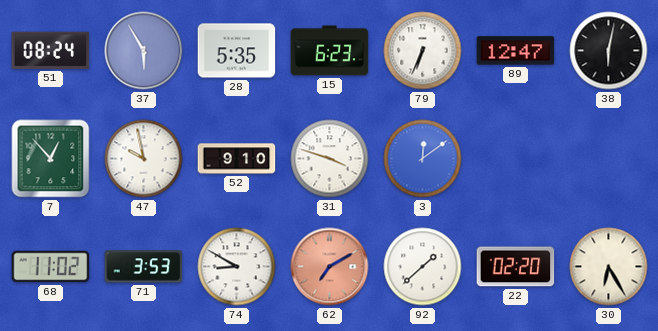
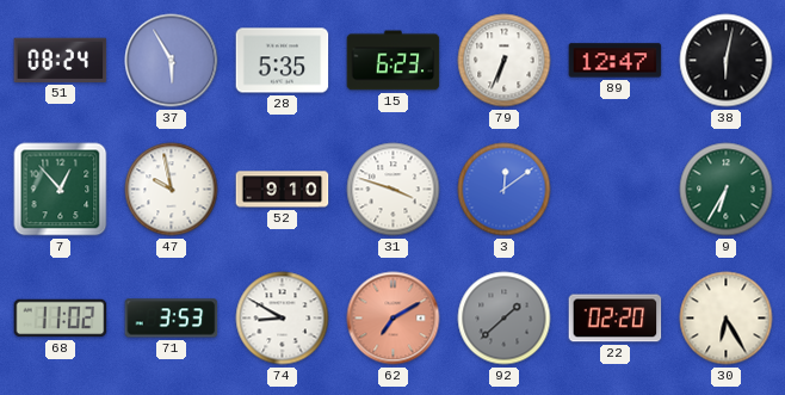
9: none -> 6:35
92 dial: white -> grey
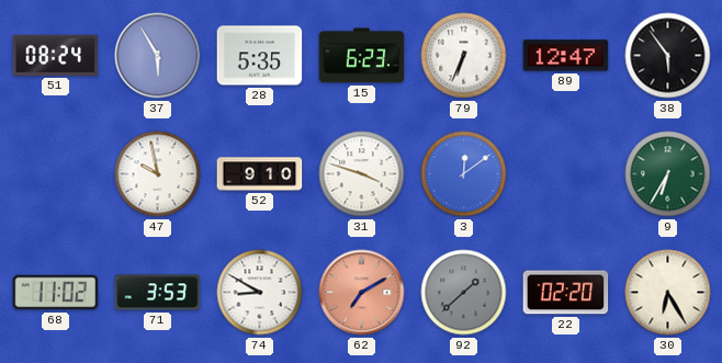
38: 6:02 -> 5:54
7: 12:53 -> none
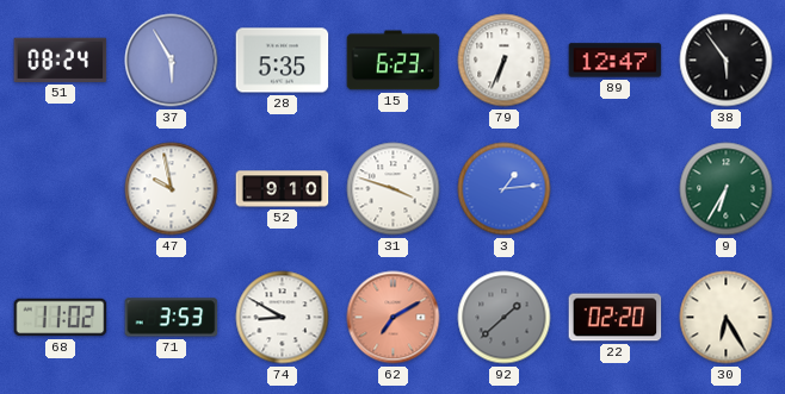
3: 12:09 -> 1:14
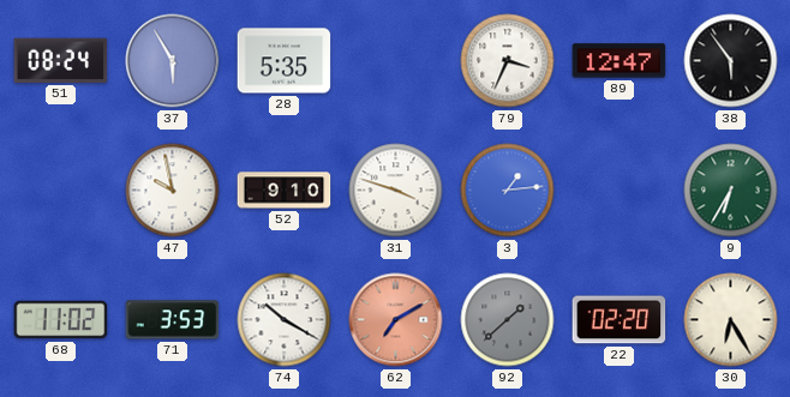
15: 6:23 -> none
79: 6:34 -> 3:34
74: 8:50 -> 10:20
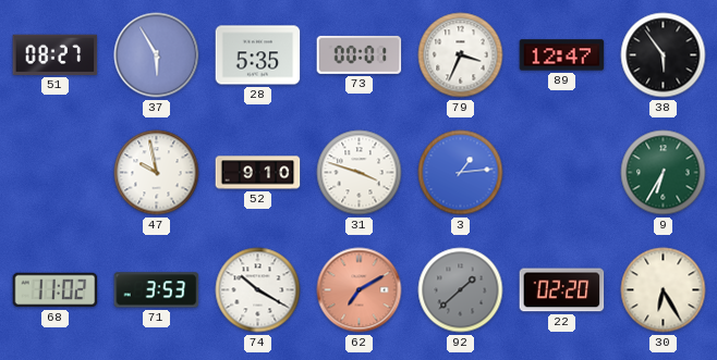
51: 08:24 -> 08:27
73: none -> 00:01
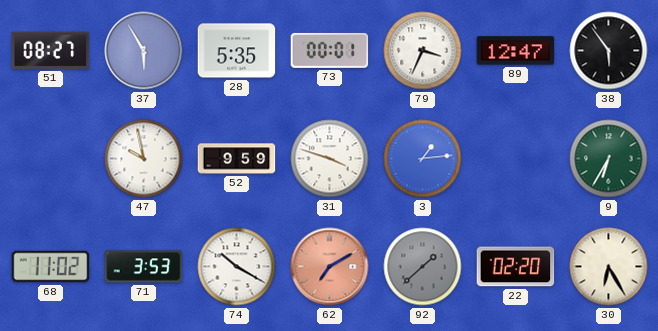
52: 9:10 -> 9:59
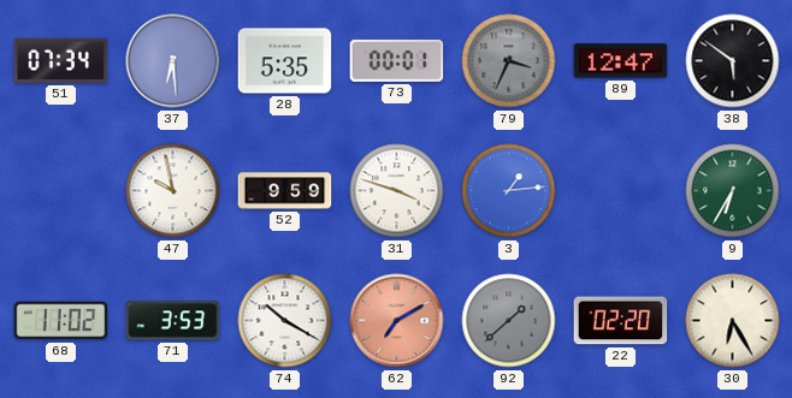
51: 08:27 -> 07:34
37: 5:55 -> 6:29
79 dial: white -> grey
38: 5:54 -> 5:51
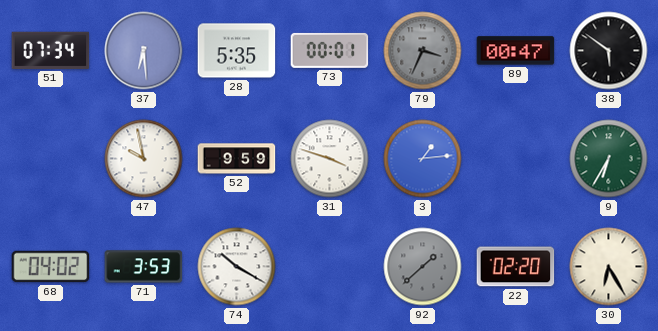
89: 12:47 -> 00:47
68: 11:02 -> 04:02
62: 7:10 -> none
